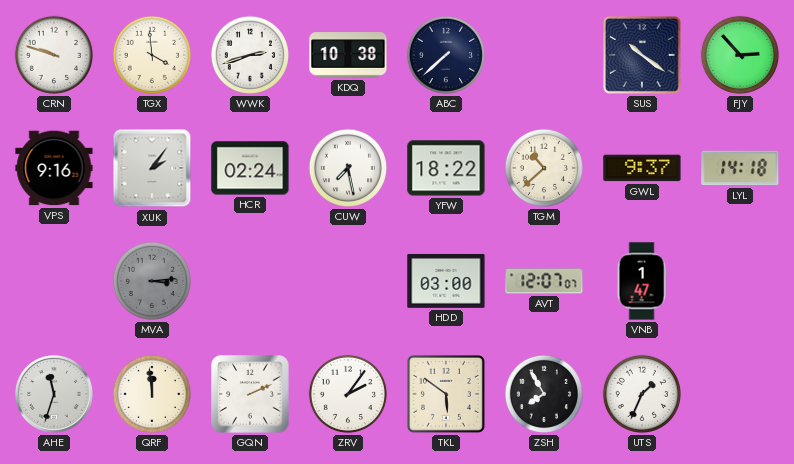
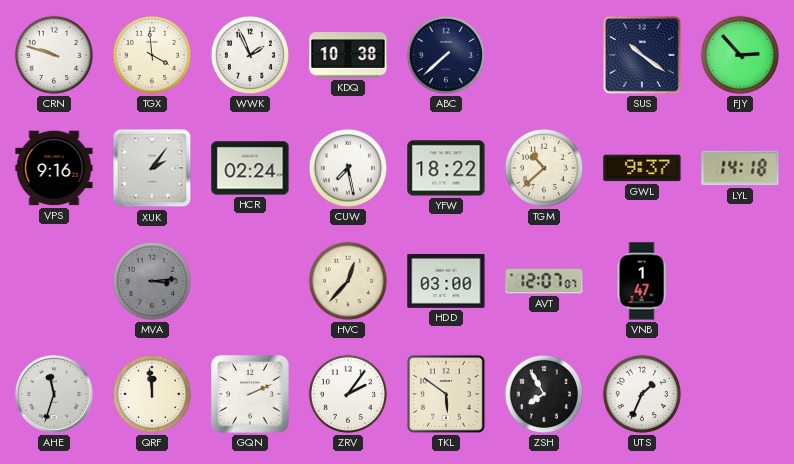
WWK: 2:42 -> 1:56
HVC: none -> 12:37
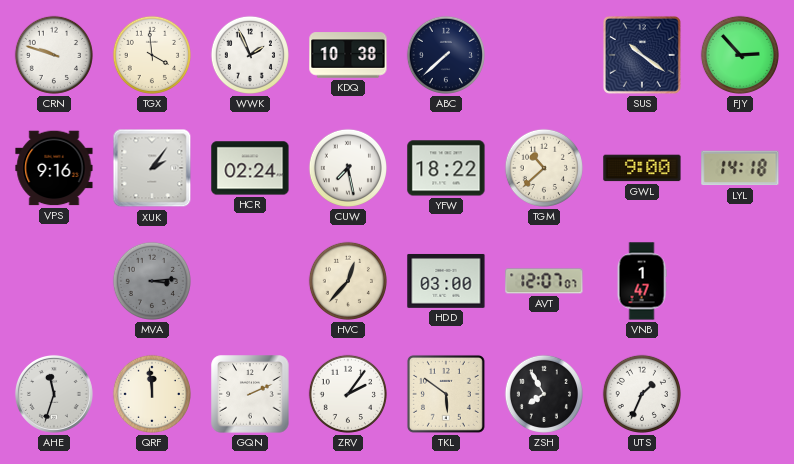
GWL: 9:37 -> 9:00
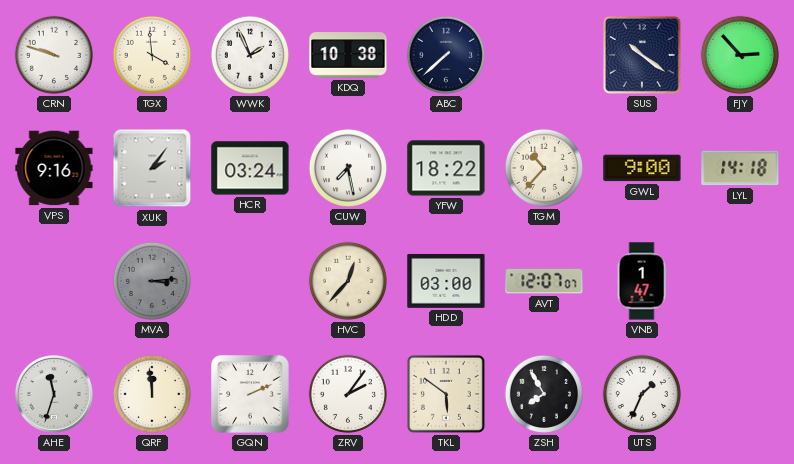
HCR: 02:24 -> 03:24
TGM: 10:38 -> 10:37
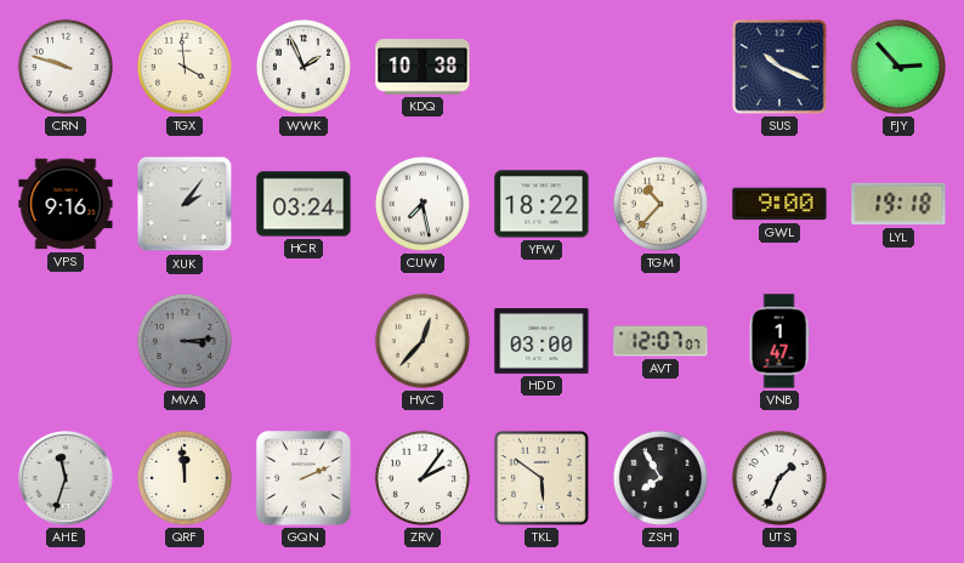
ABC: 7:38 -> none
SUS: 10:21 -> 10:19
LYL: 14:18 -> 19:18
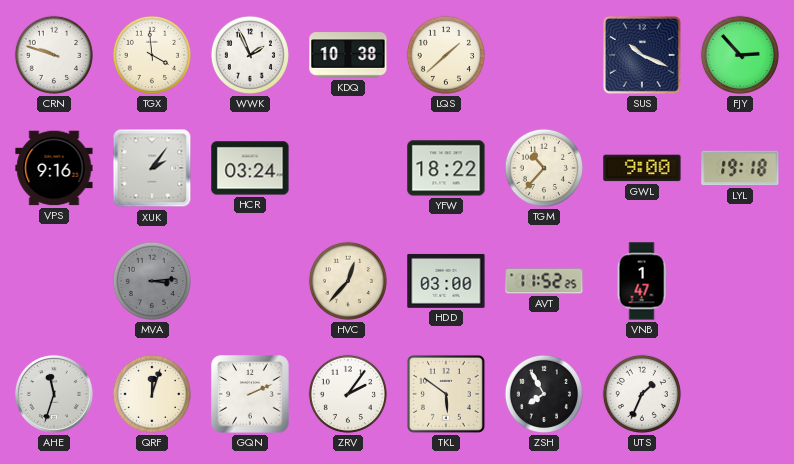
LQS: none -> 1:38
CUW: 7:28 -> none
AVT: 12:07 -> 11:52
QRF: 11:59 -> 12:03
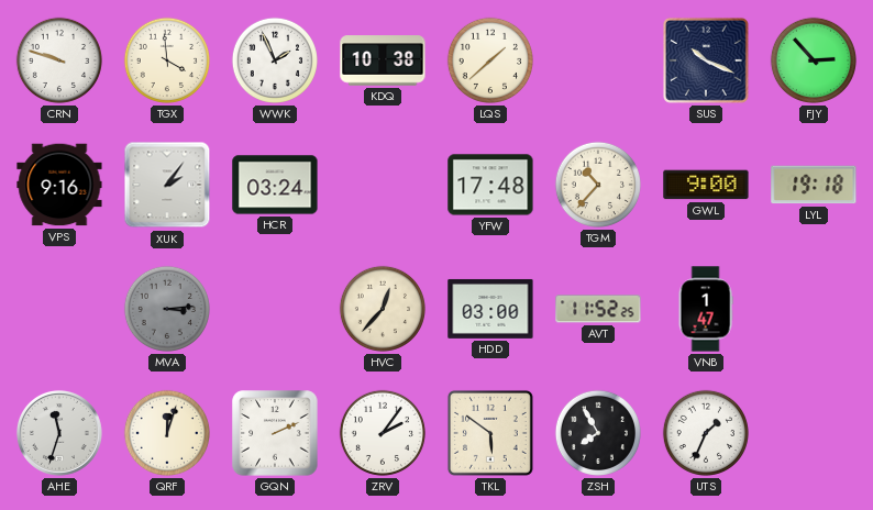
YFW: 18:22 -> 17:48
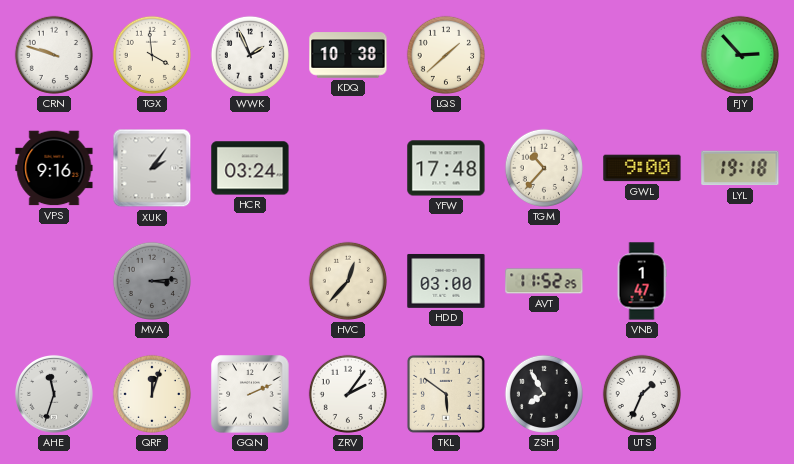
SUS: 10:19 -> none
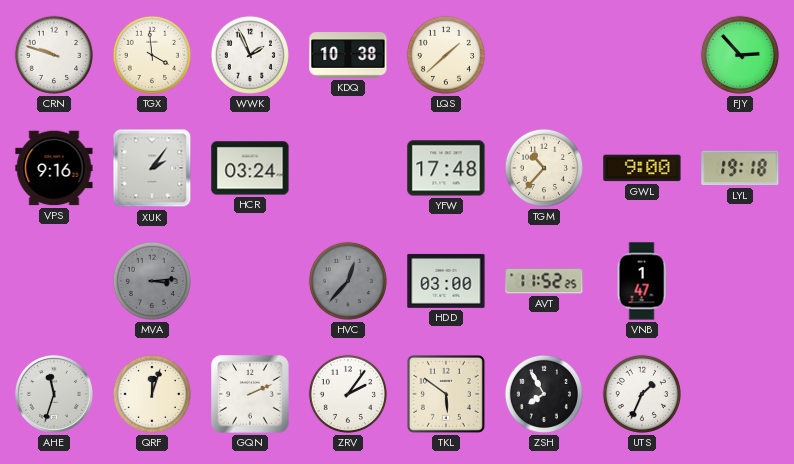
HVC dial: cream -> grey
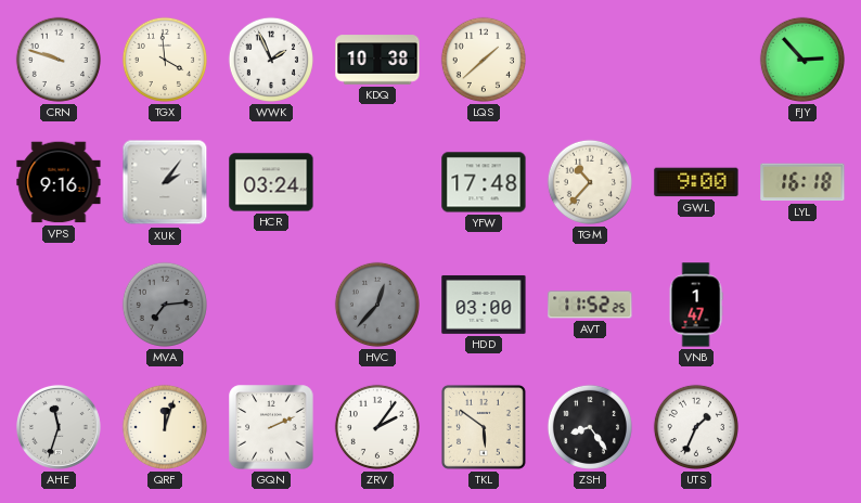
LYL: 19:18 -> 16:18
MVA: 3:14 -> 7:14
ZSH: 7:55 -> 8:24
